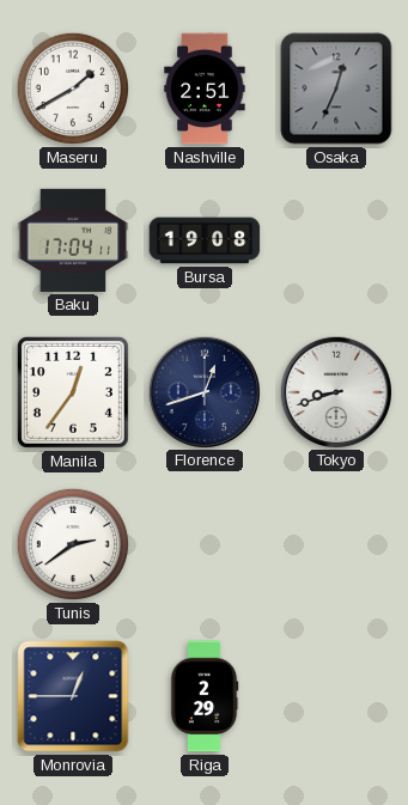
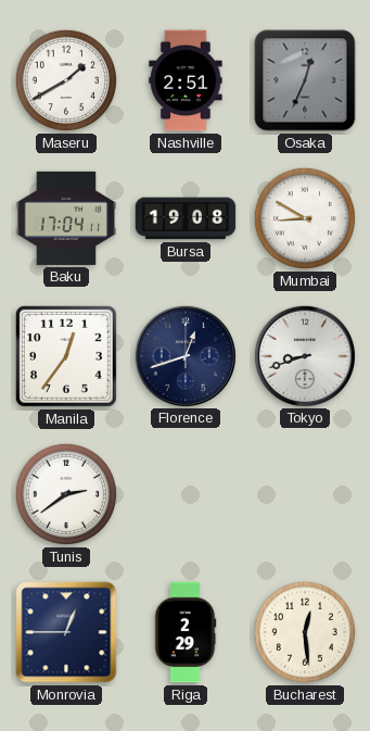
Mumbai: none -> 8:50
Bucharest: none -> 12:29
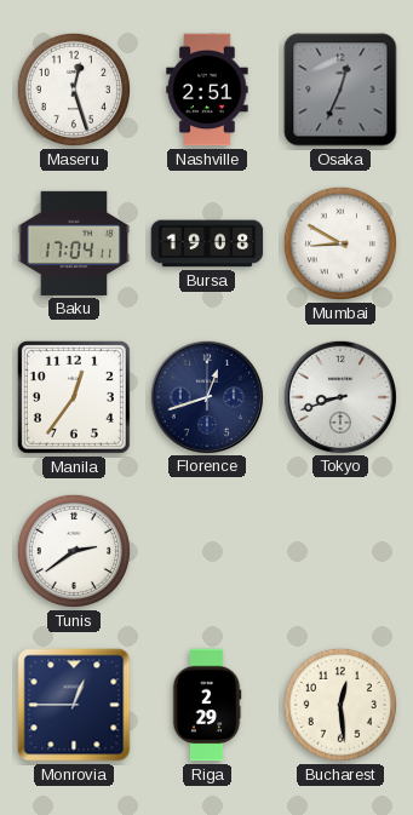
Maseru: 1:40 -> 12:27
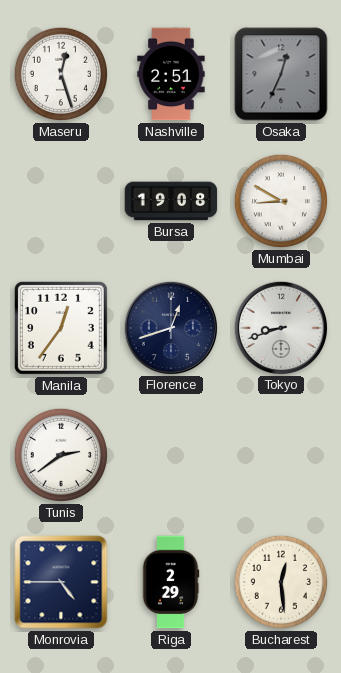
Baku: 17:04 -> none
Monrovia: 12:45 -> 4:45
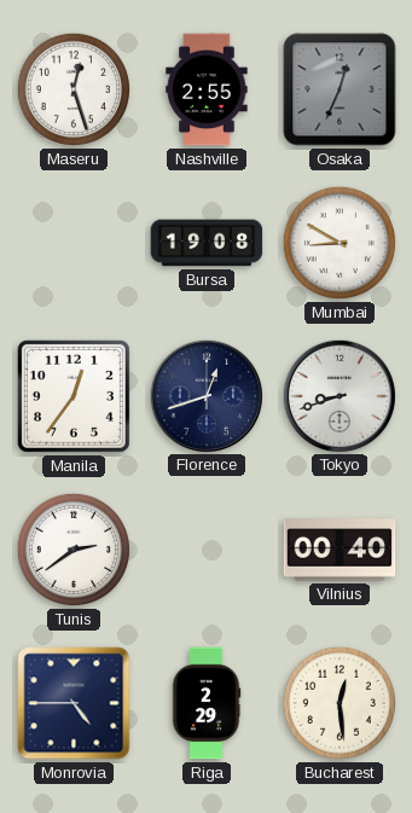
Nashville: 2:51 -> 2:55
Vilnius: none -> 00:40
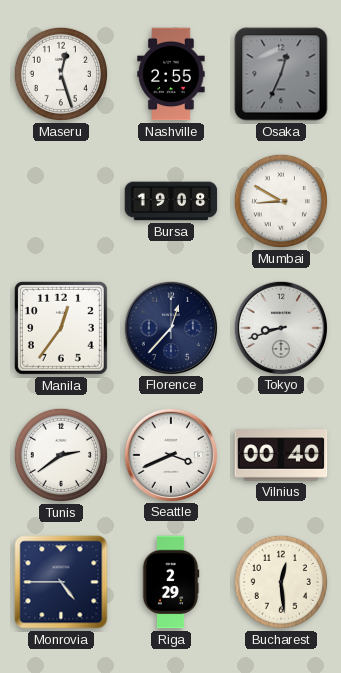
Florence: 12:42 -> 12:37
Seattle: none -> 3:41
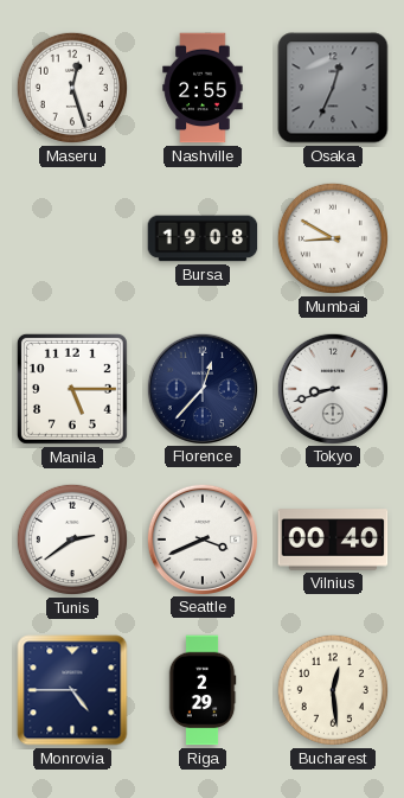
Manila: 12:36 -> 5:15
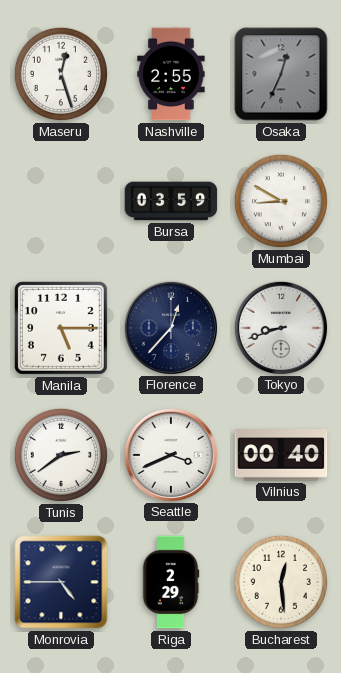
Bursa: 19:08 -> 03:59
